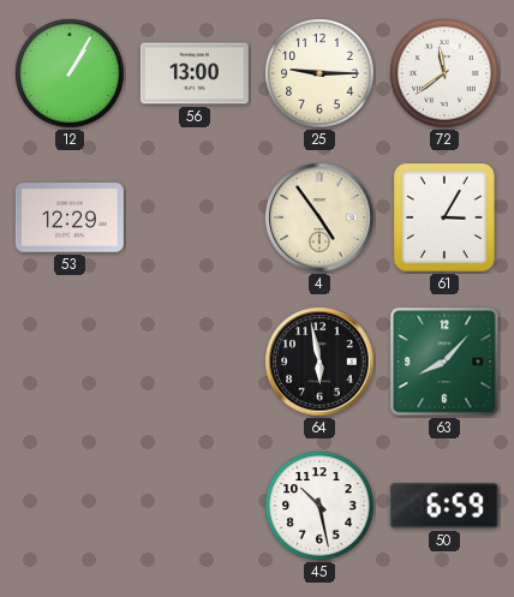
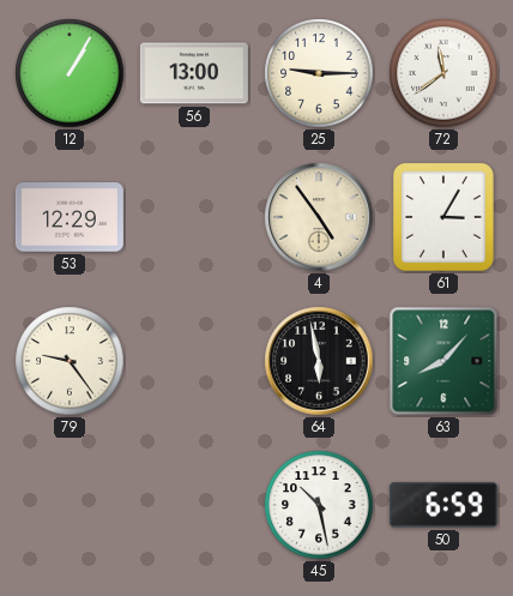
79: none -> 9:24
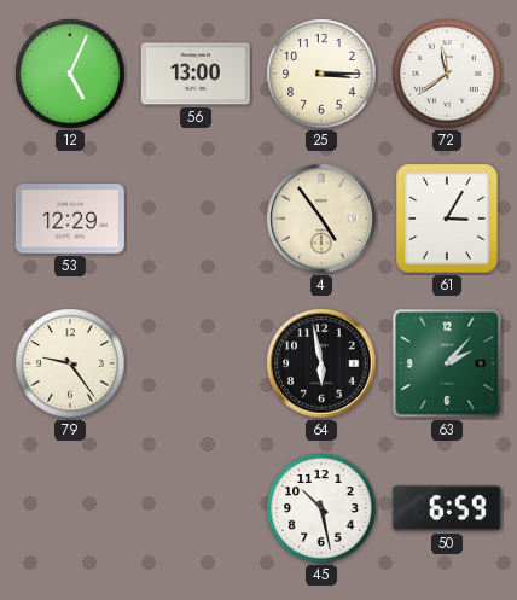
12: 1:05 -> 5:04
25: 9:15 -> 3:15
63: 8:07 -> 2:07
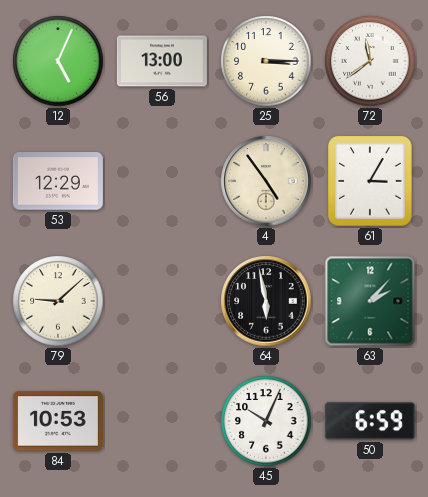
79: 9:24 -> 9:08
84: none -> 10:53
45: 10:28 -> 10:04
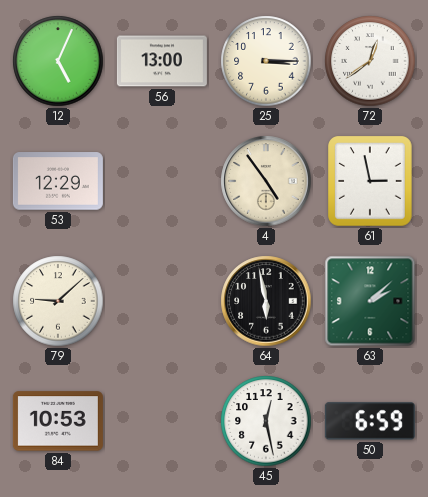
72: 11:39 -> 12:39
61: 3:05 -> 2:58
63: 2:07 -> 2:08
45: 10:04 -> 12:28
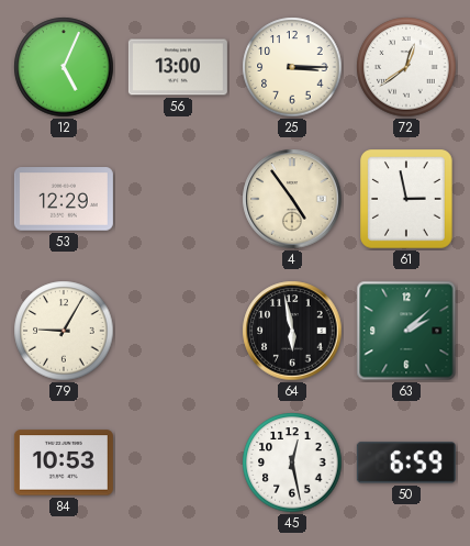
79: 9:08 -> 9:05
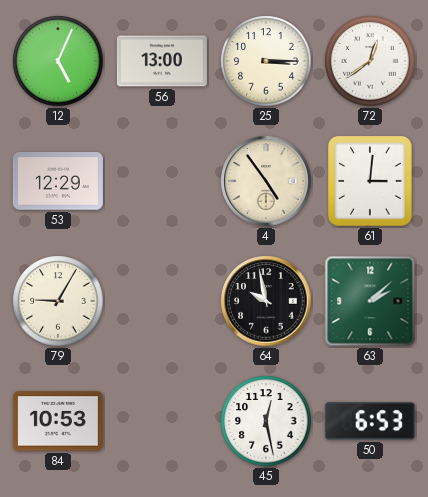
61: 2:58 -> 3:01
64: 5:58 -> 9:58
50: 6:59 -> 6:53
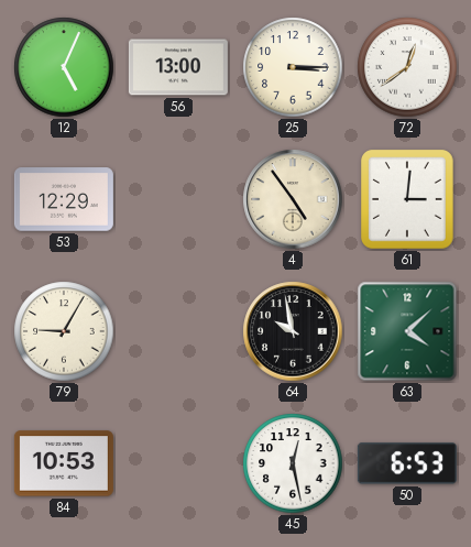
63: 2:08 -> 4:08
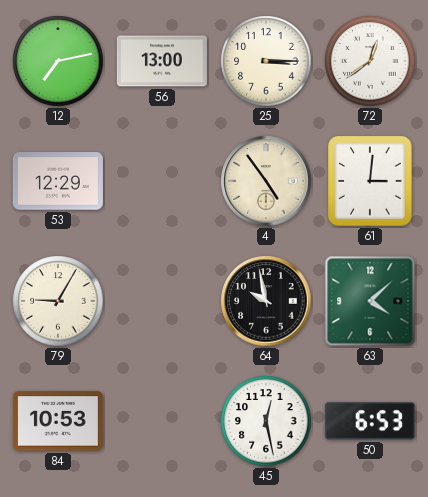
12: 5:04 -> 7:13
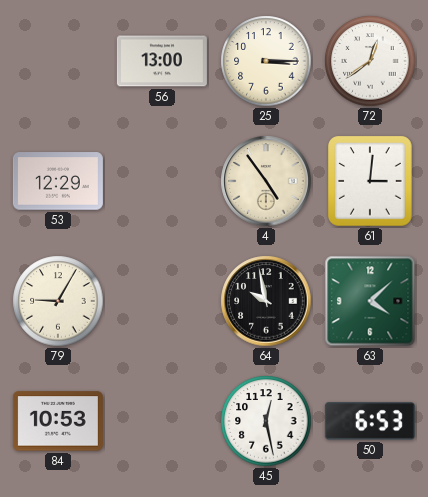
12: 7:13 -> none
